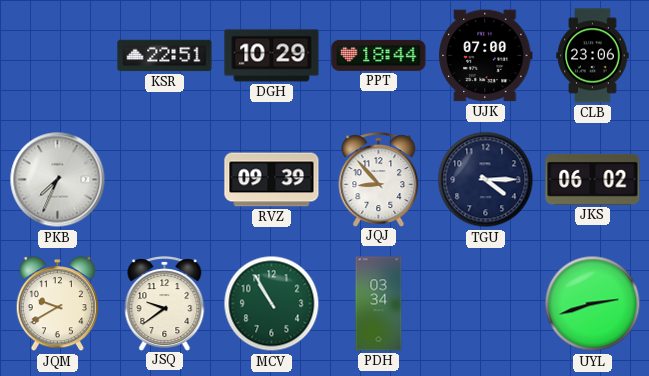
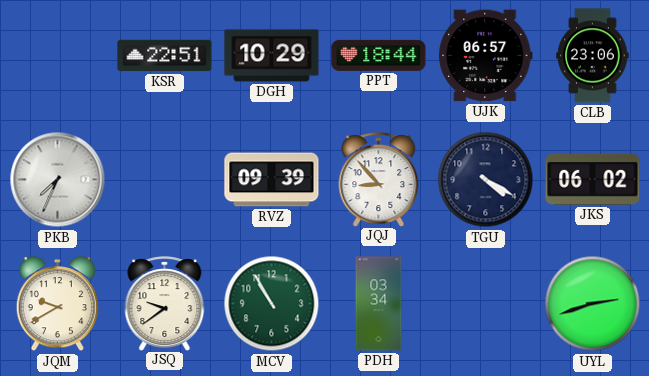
UJK: 07:00 -> 06:57
TGU: 4:15 -> 4:20
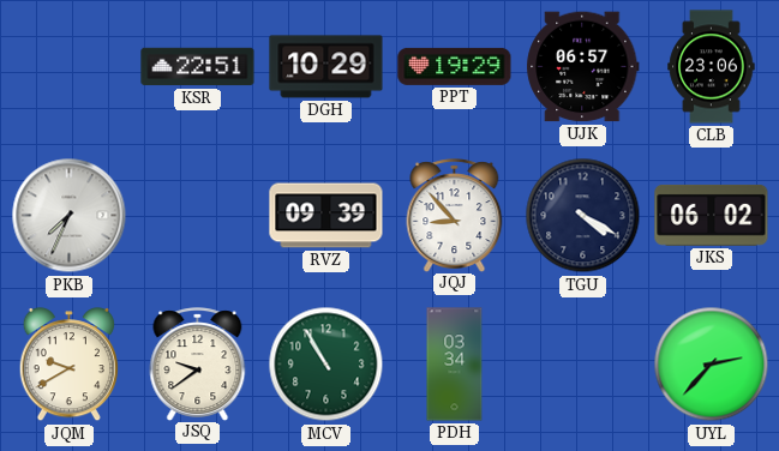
PPT: 18:44 -> 19:29
UYL: 2:42 -> 2:37
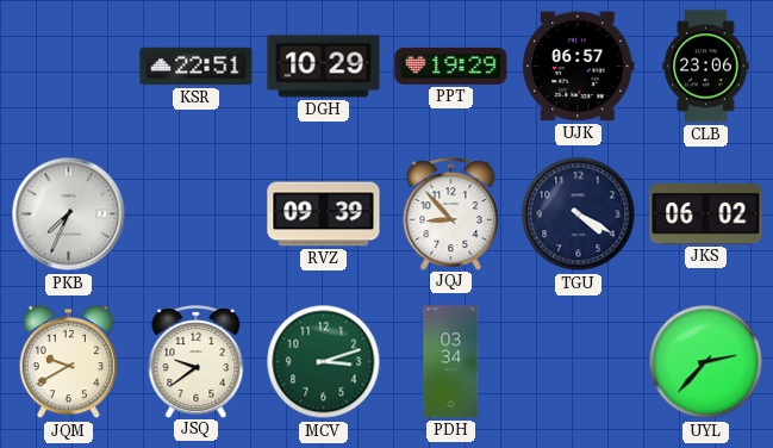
MCV: 10:55 -> 3:12
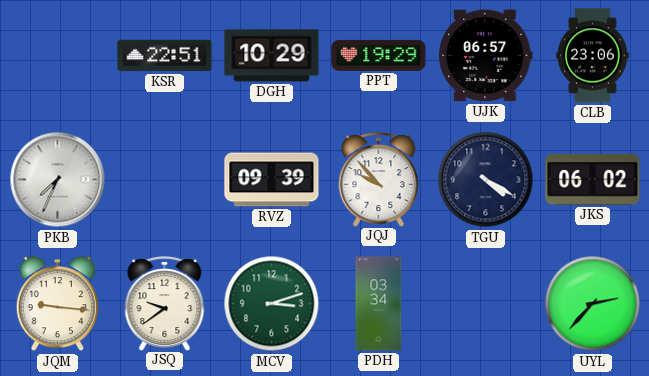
JQJ: 8:53 -> 9:53
JQM: 9:40 -> 9:16
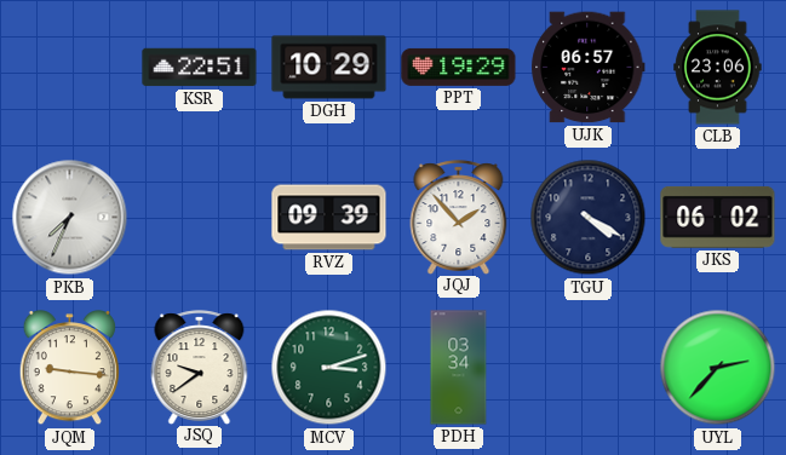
JQJ: 9:53 -> 1:53
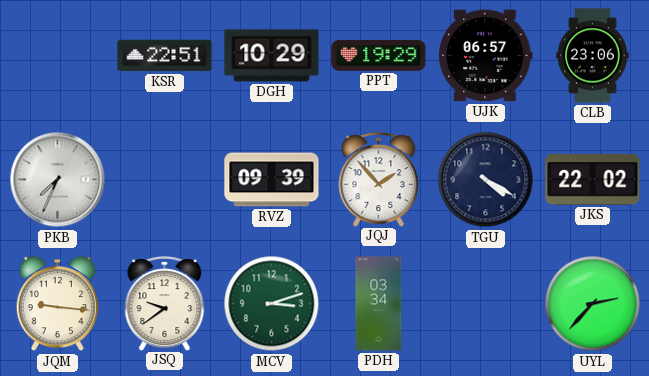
JKS: 06:02 -> 22:02
